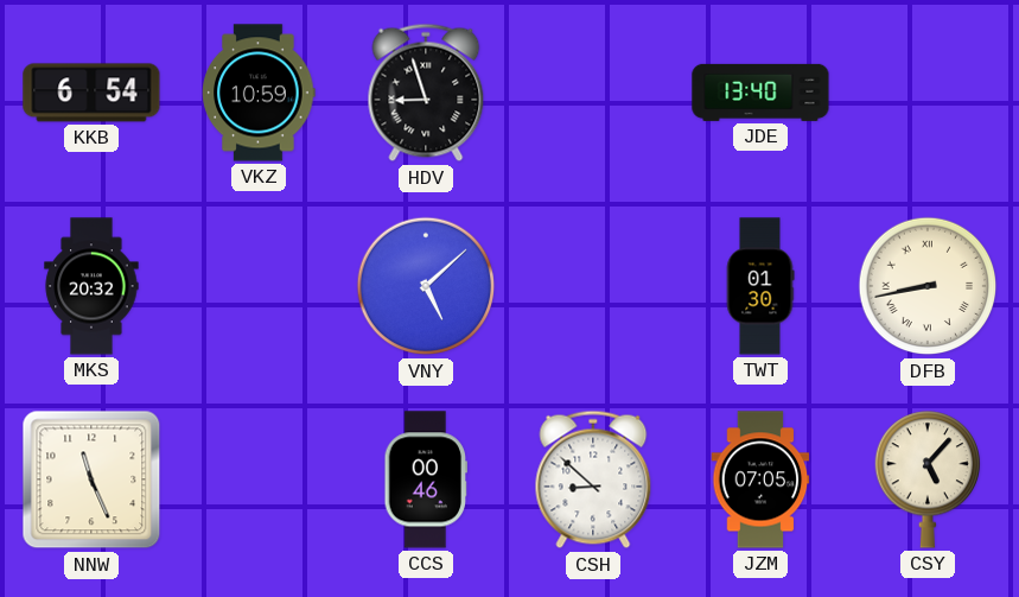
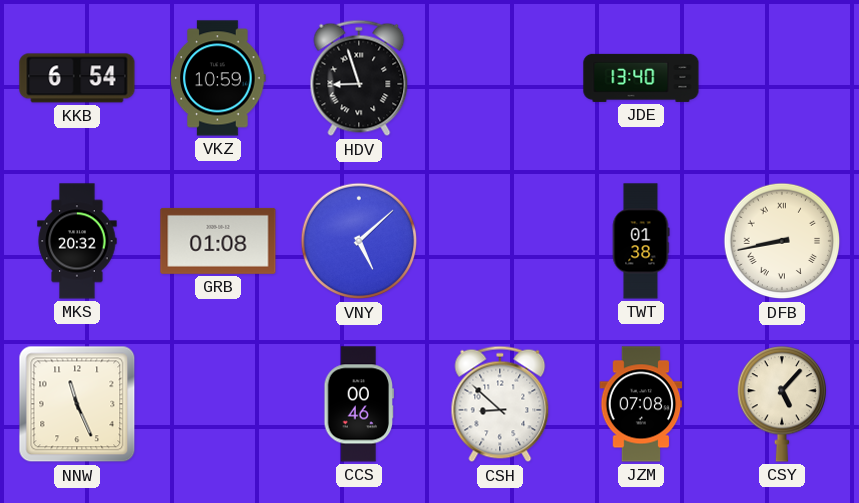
GRB: none -> 01:08
TWT: 01:30 -> 01:38
JZM: 07:05 -> 07:08
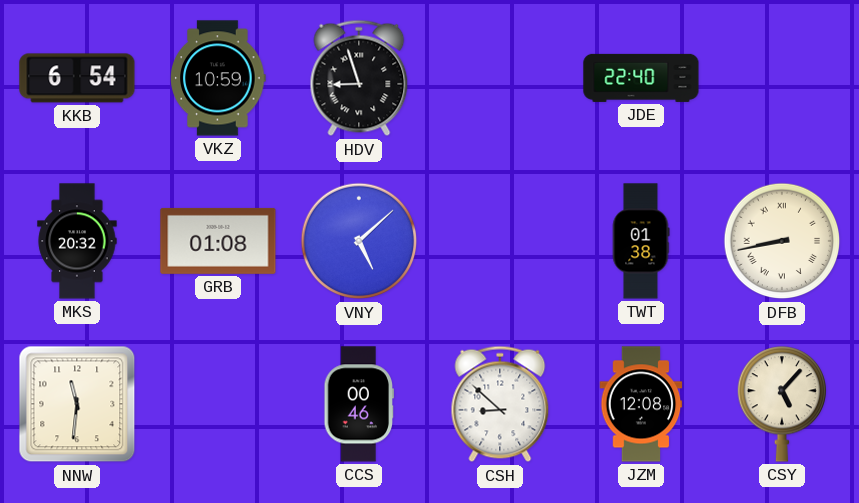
JDE: 13:40 -> 22:40
NNW: 11:26 -> 11:31
JZM: 07:08 -> 12:08
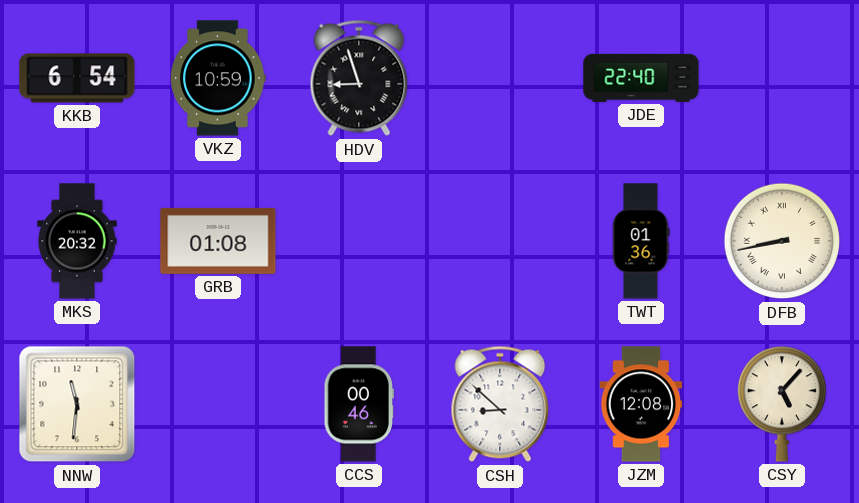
VNY: 5:08 -> none
TWT: 01:38 -> 01:36
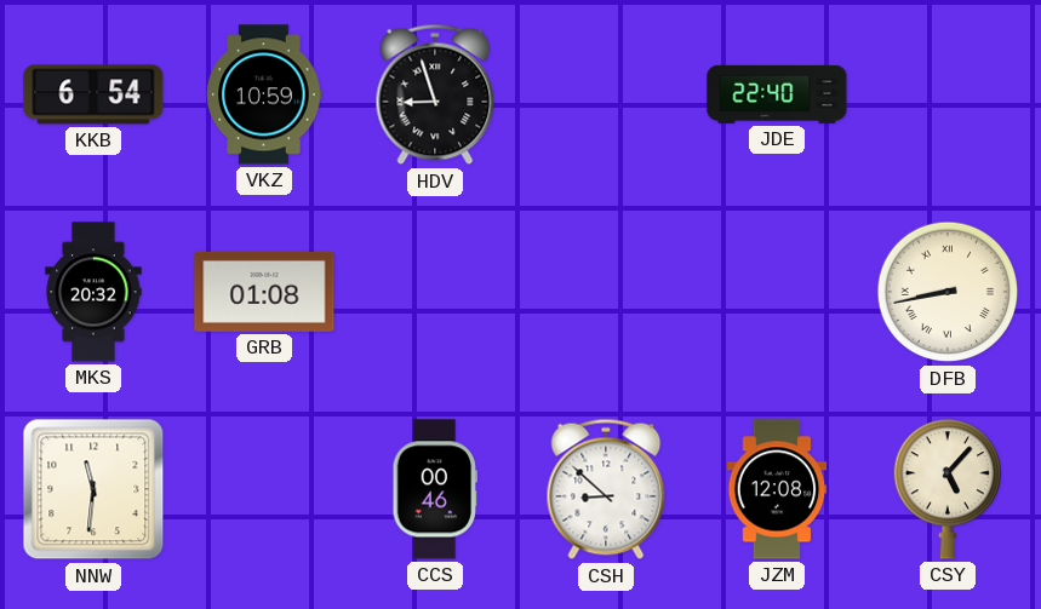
TWT: 01:36 -> none
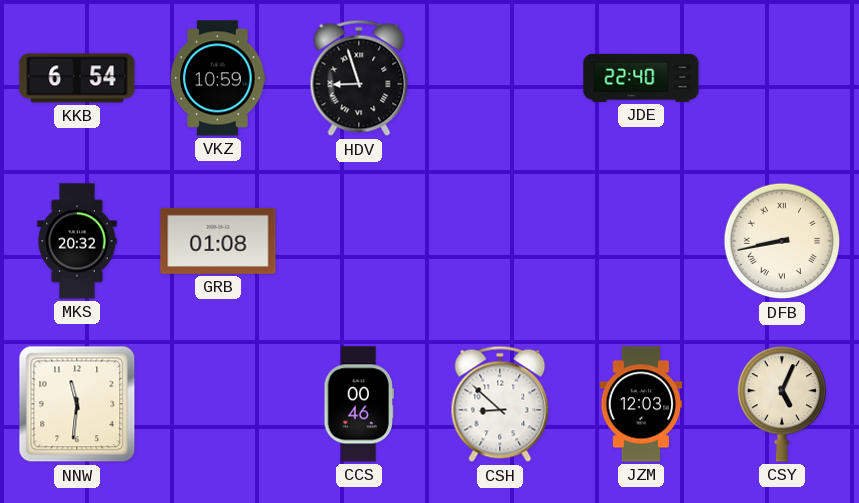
JZM: 12:08 -> 12:03
CSY: 5:07 -> 5:04
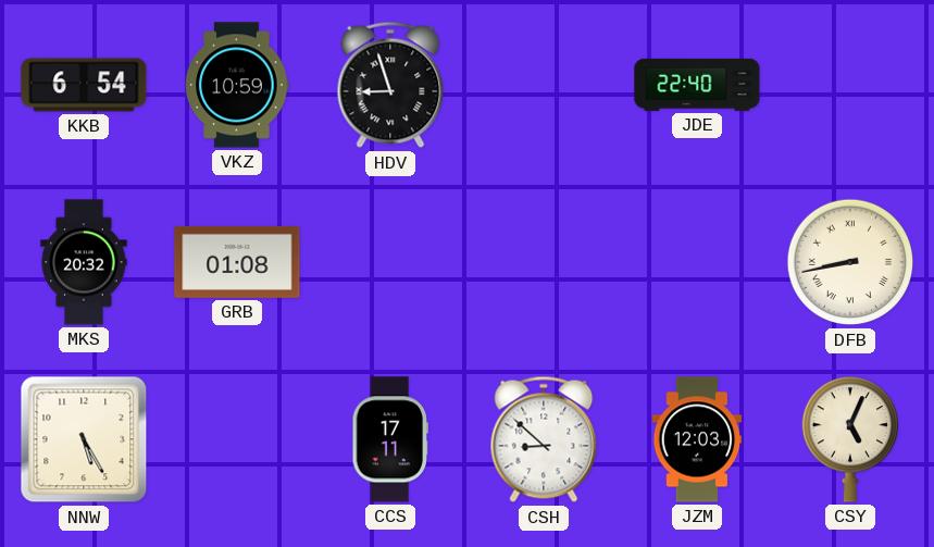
NNW: 11:31 -> 5:25
CCS: 00:46 -> 17:11
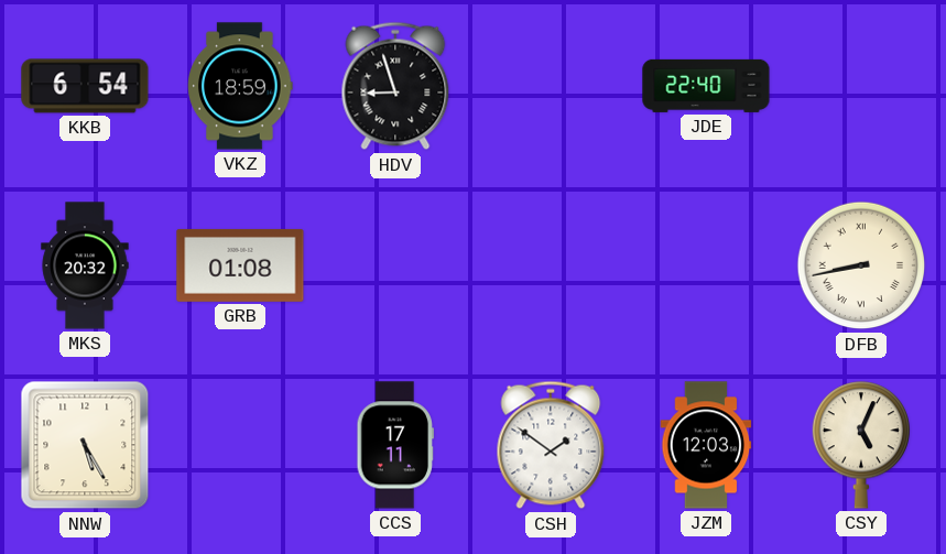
VKZ: 10:59 -> 18:59
CSH: 8:52 -> 1:51
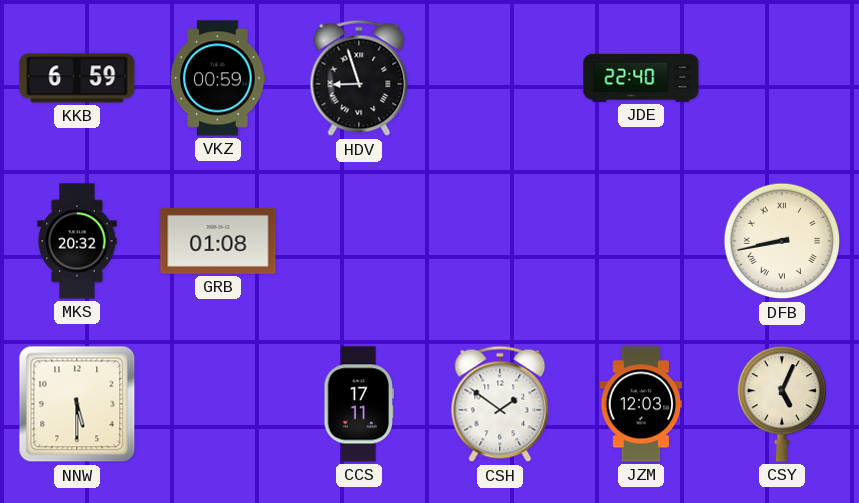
KKB: 6:54 -> 6:59
VKZ: 18:59 -> 00:59
NNW: 5:25 -> 5:30
